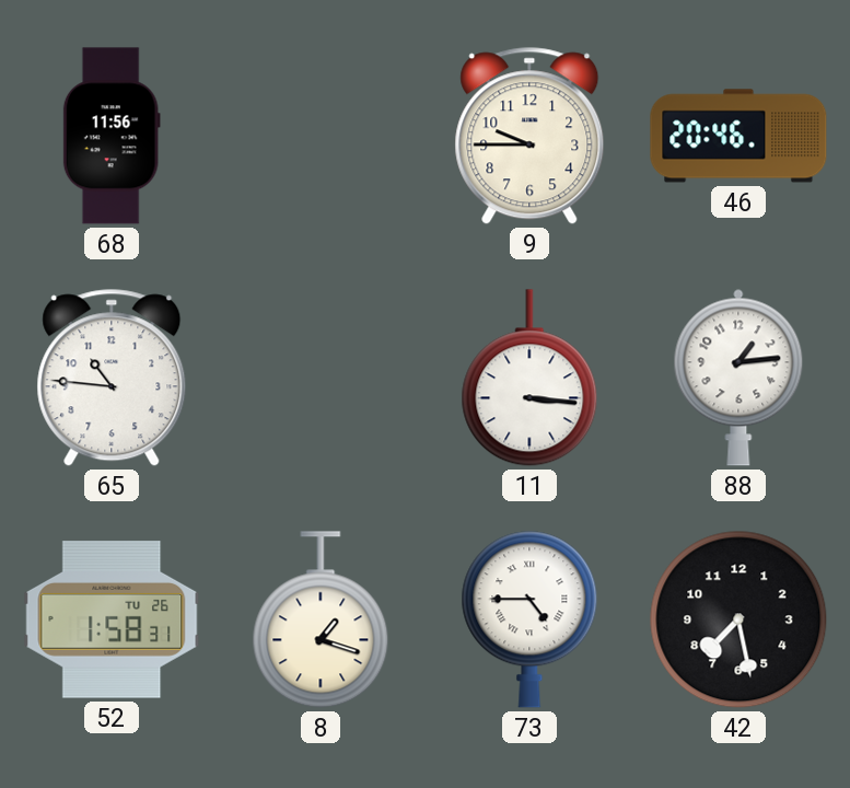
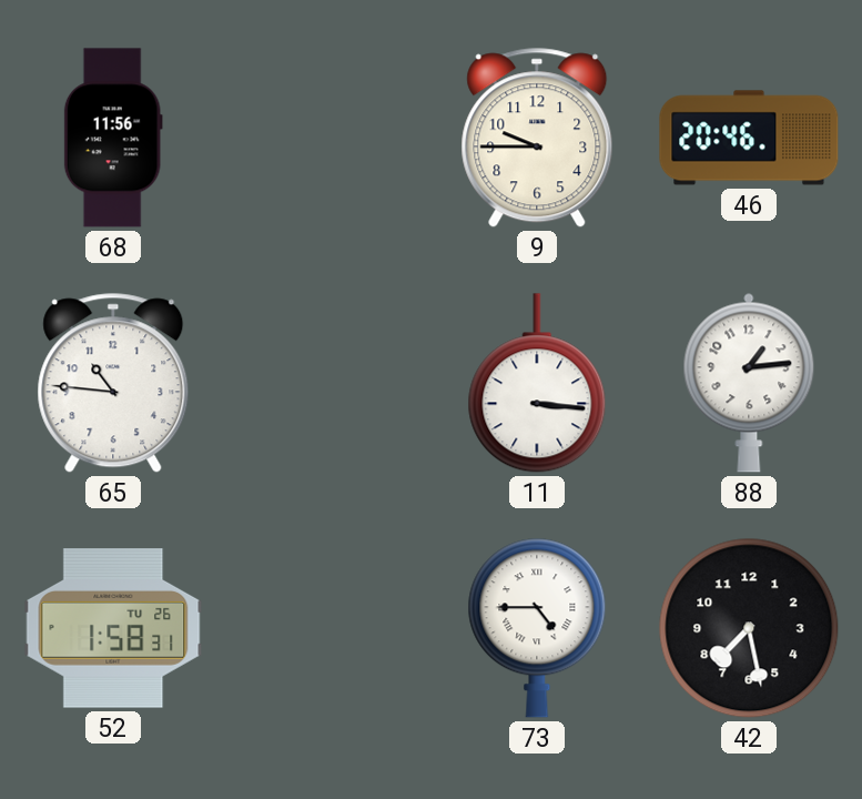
8: 1:18 -> none
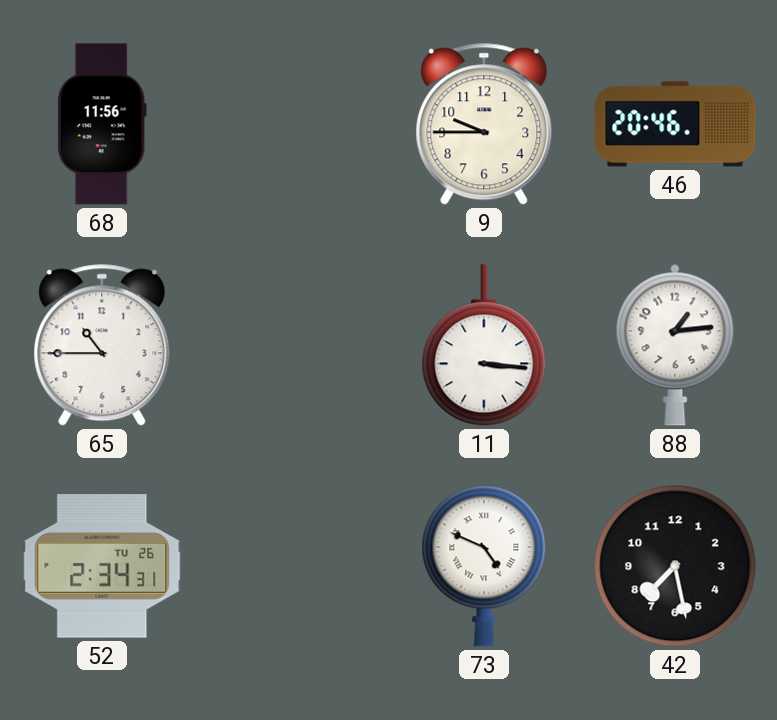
65: 10:46 -> 10:45
52: 1:58 -> 2:34
73: 4:45 -> 4:49
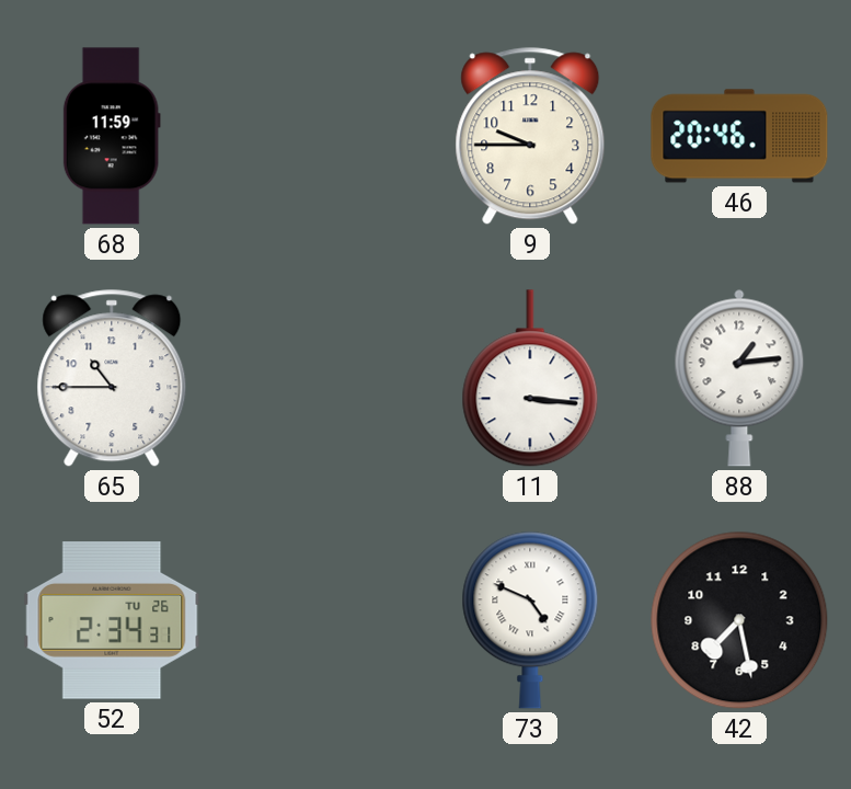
68: 11:56 -> 11:59
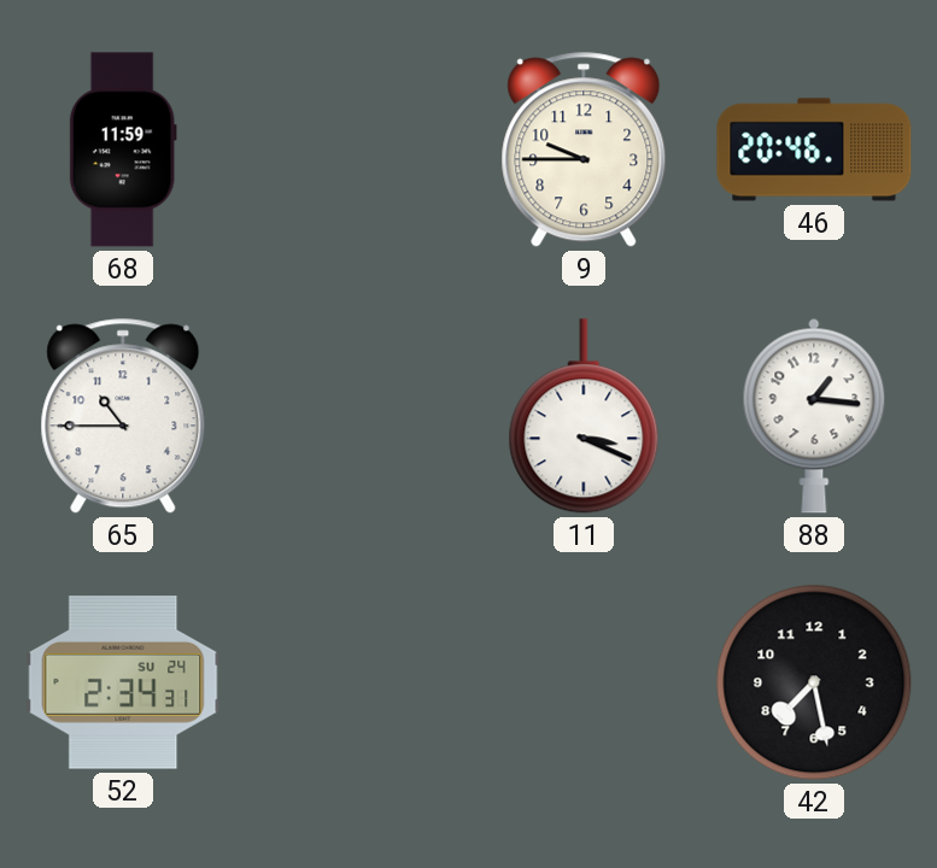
11: 3:16 -> 3:19
88: 1:14 -> 1:16
52 date: TU 26 -> SU 24
73: 4:49 -> none
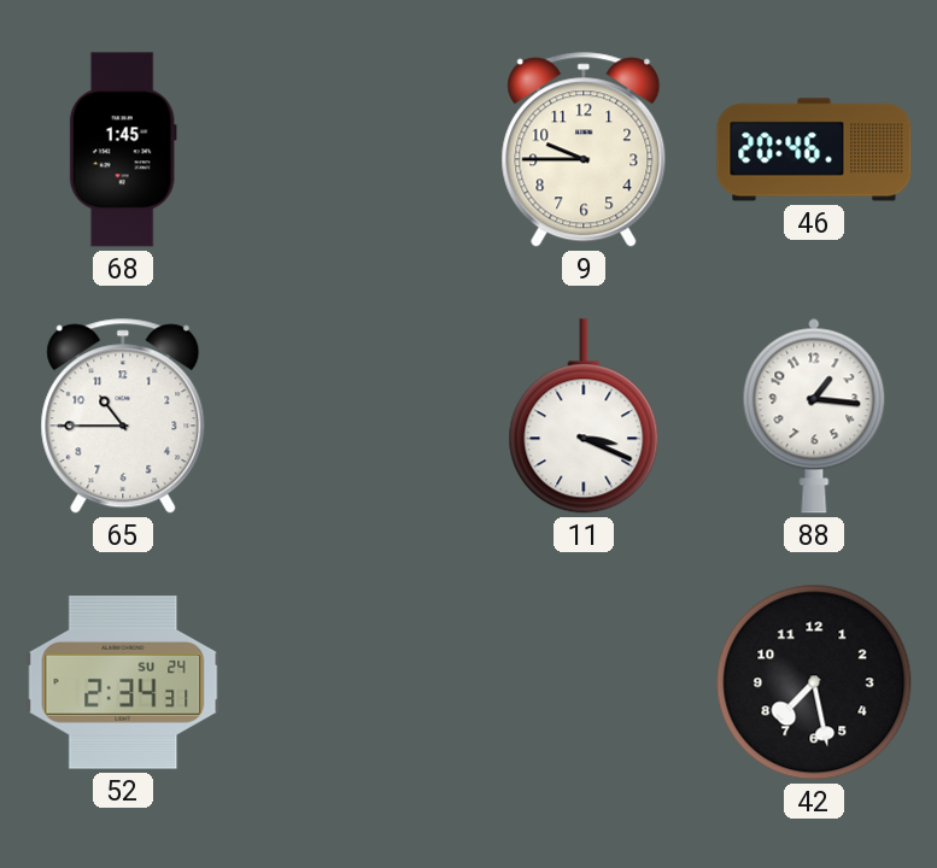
68: 11:59 -> 1:45
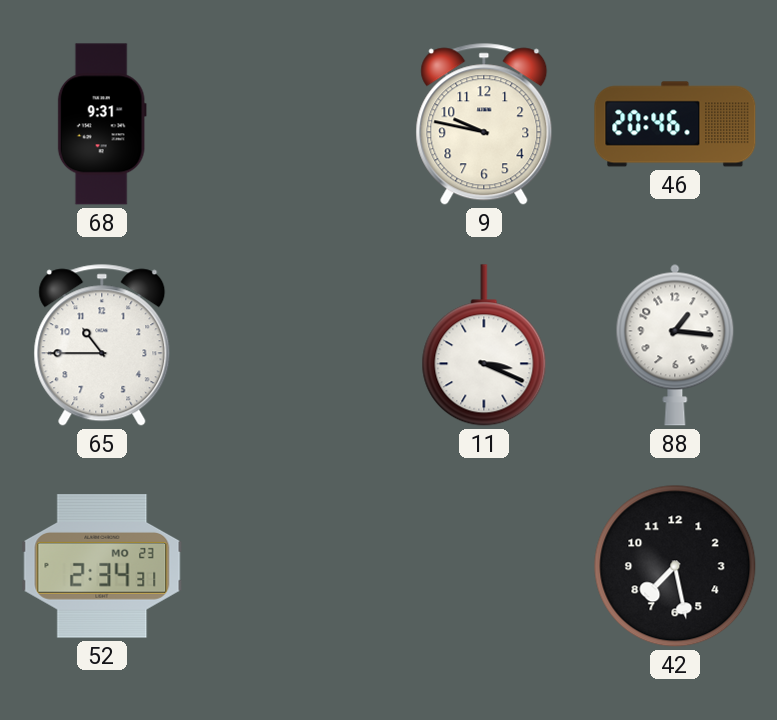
68: 1:45 -> 9:31
9: 9:45 -> 9:47
52 date: SU 24 -> MO 23
